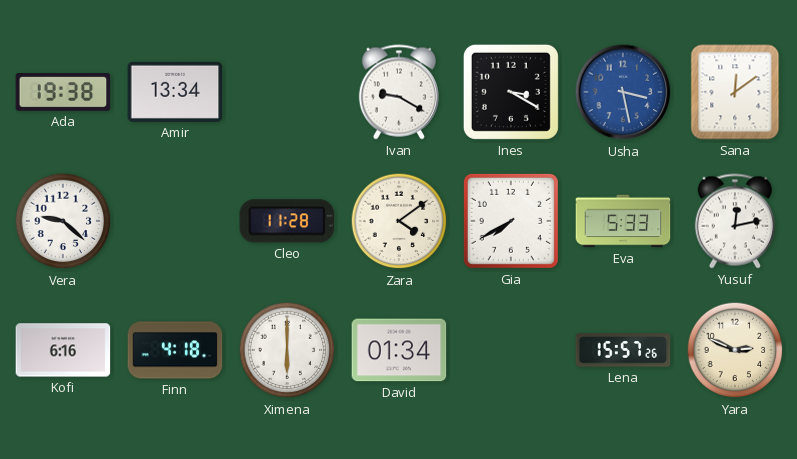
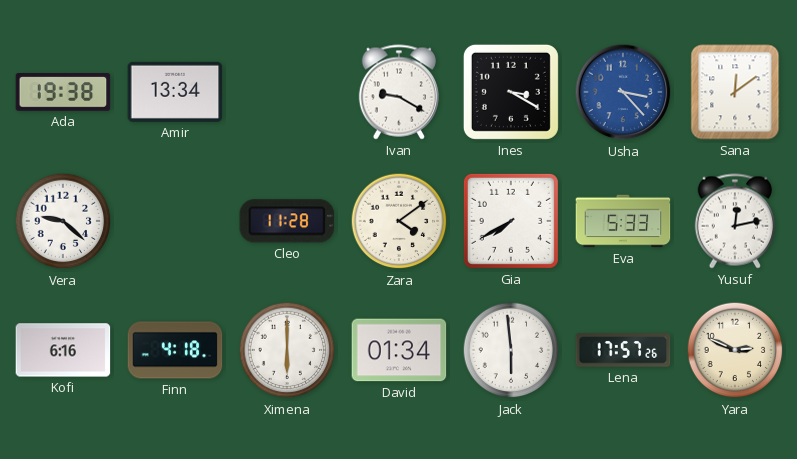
Usha: 3:28 -> 3:23
Jack: none -> 5:59
Lena: 15:57 -> 17:57
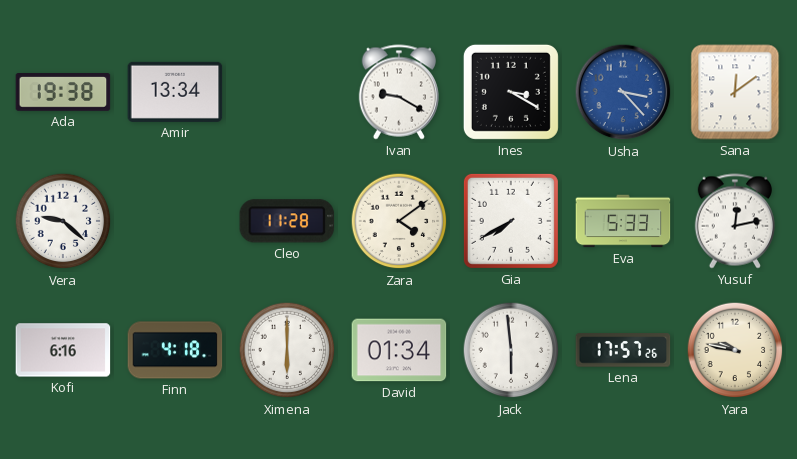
Yara: 2:49 -> 9:47
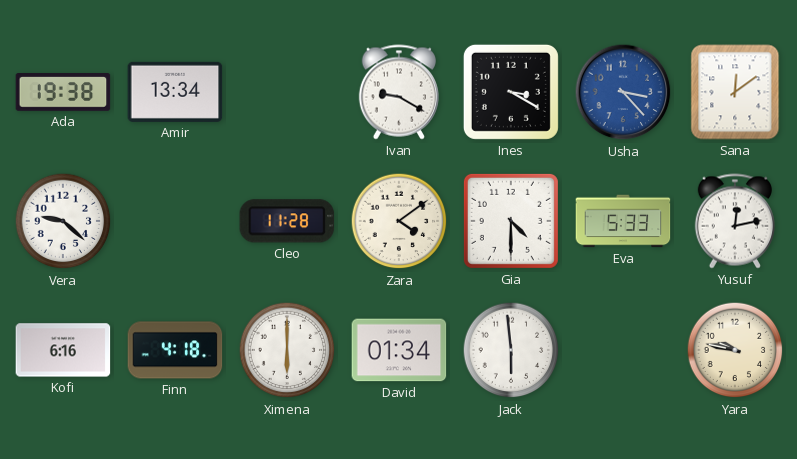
Gia: 7:40 -> 4:30
Lena: 17:57 -> none
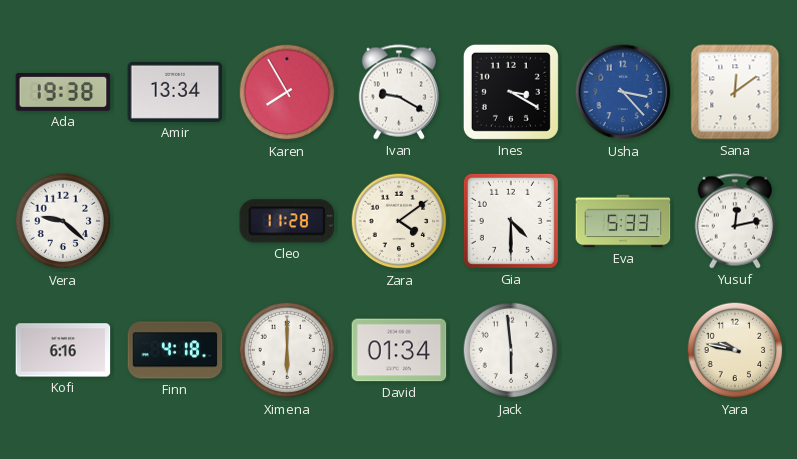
Karen: none -> 7:55
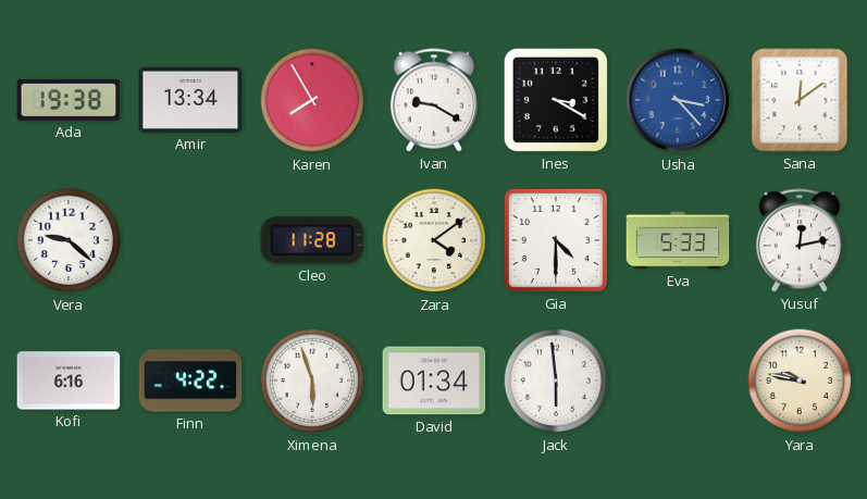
Finn: 4:18 -> 4:22
Ximena: 6:00 -> 5:57
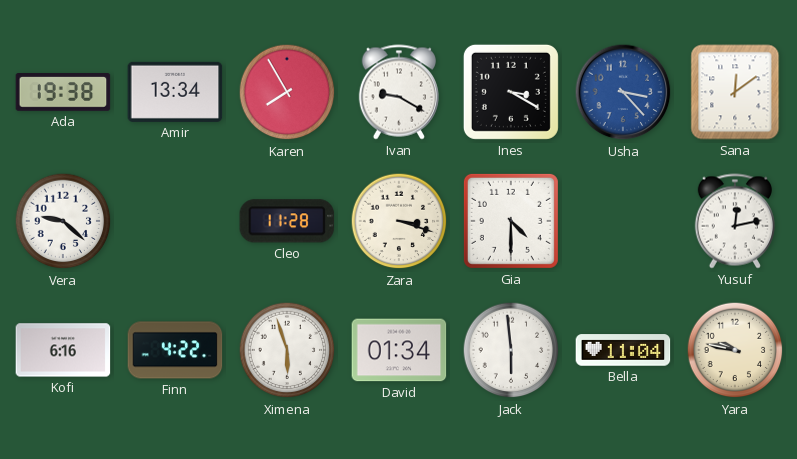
Zara: 4:09 -> 3:18
Eva: 5:33 -> none
Bella: none -> 11:04
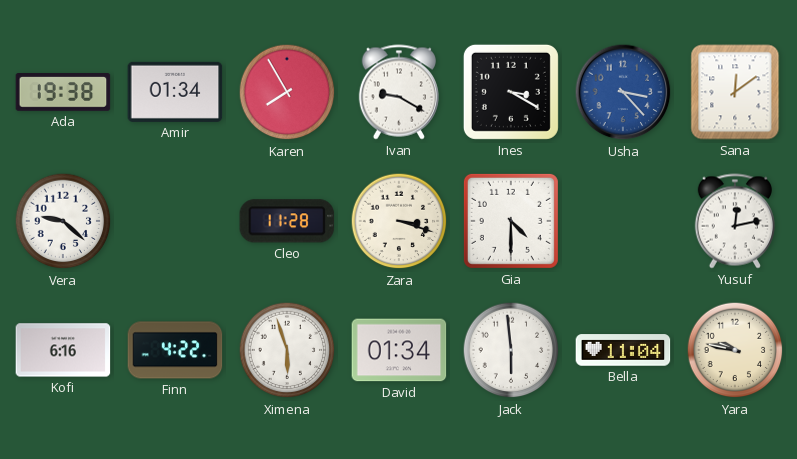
Amir: 13:34 -> 01:34
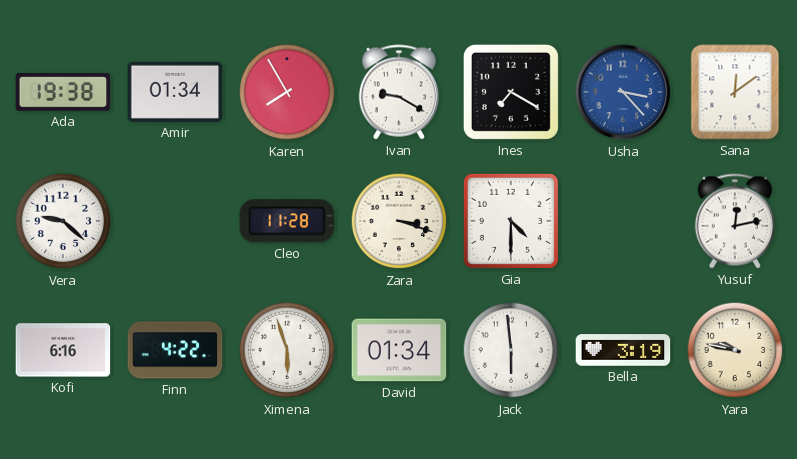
Ines: 3:20 -> 7:20
Bella: 11:04 -> 3:19
